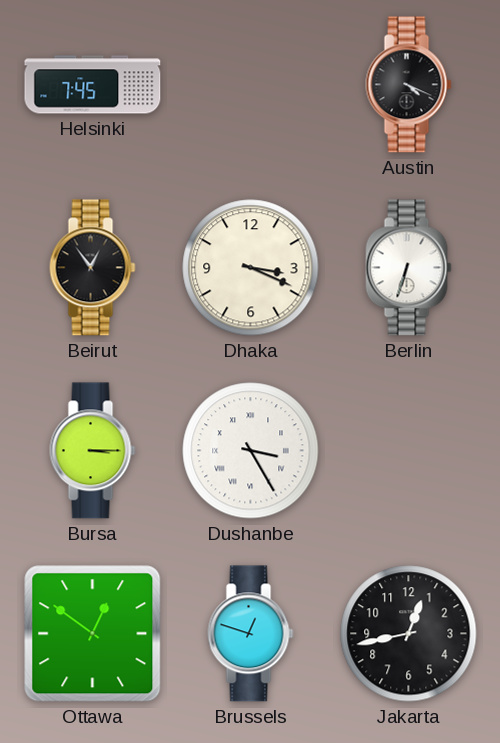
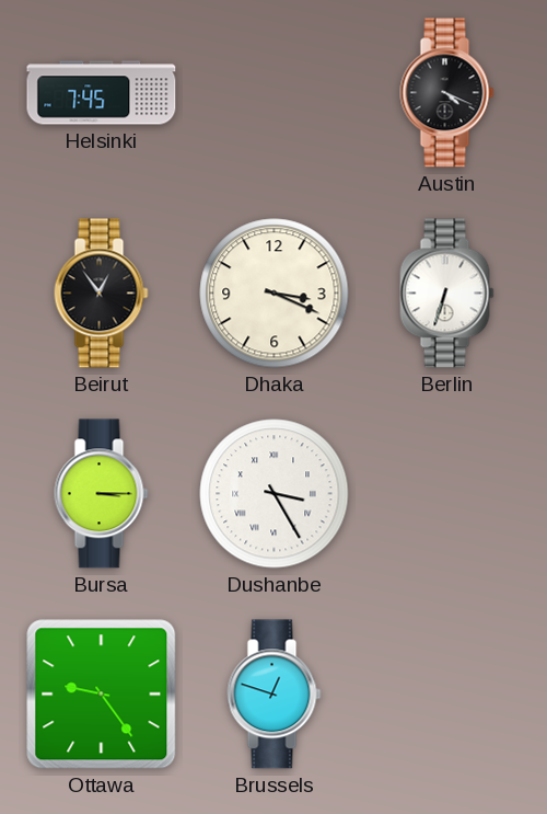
Ottawa: 12:51 -> 9:24
Jakarta: 12:43 -> none
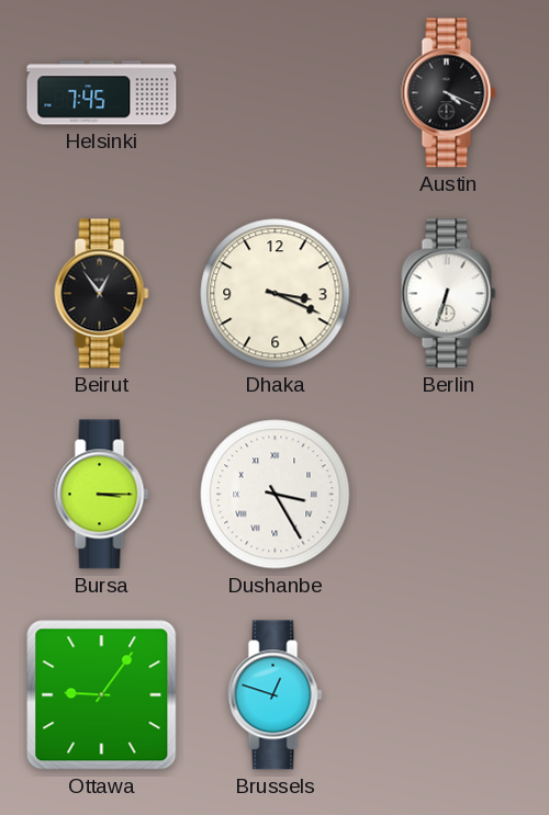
Ottawa: 9:24 -> 9:06
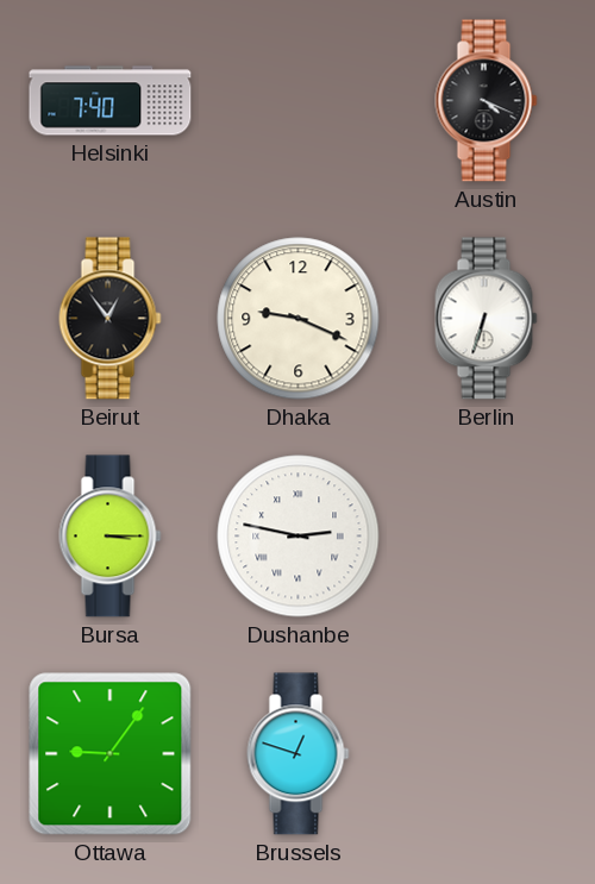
Helsinki: 7:45 -> 7:40
Dhaka: 3:19 -> 9:19
Dushanbe: 3:25 -> 2:47
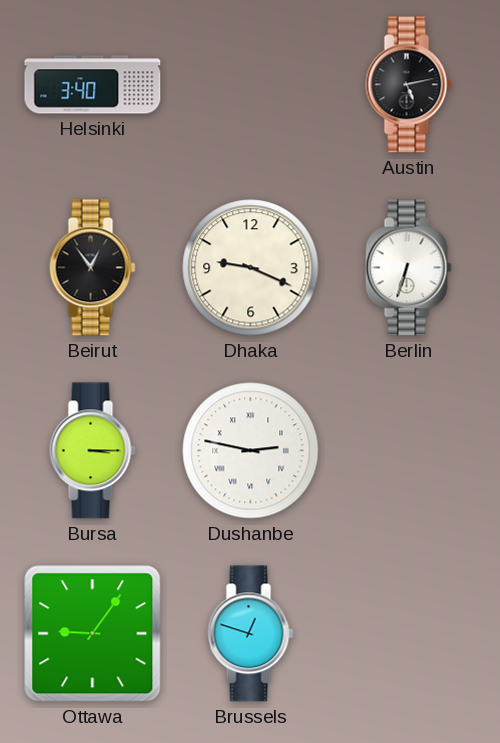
Helsinki: 7:40 -> 3:40
Austin: 4:19 -> 5:13
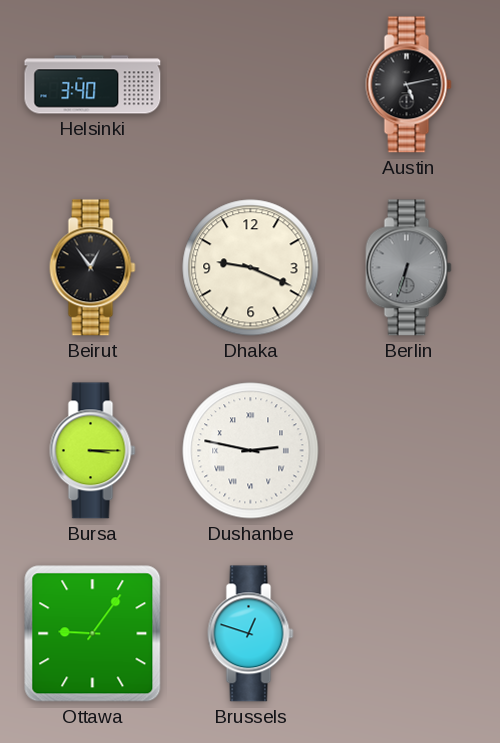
Berlin dial: white -> grey
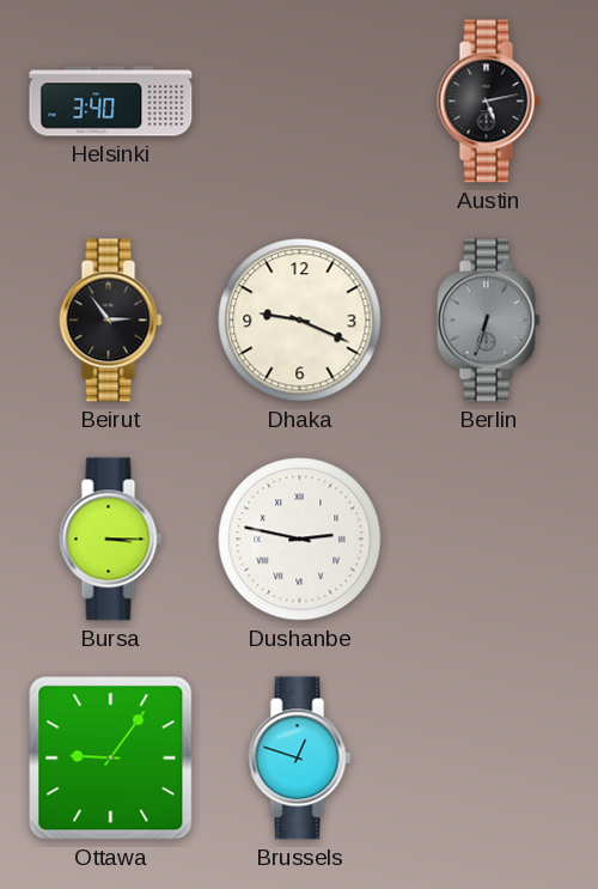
Beirut: 12:54 -> 2:54
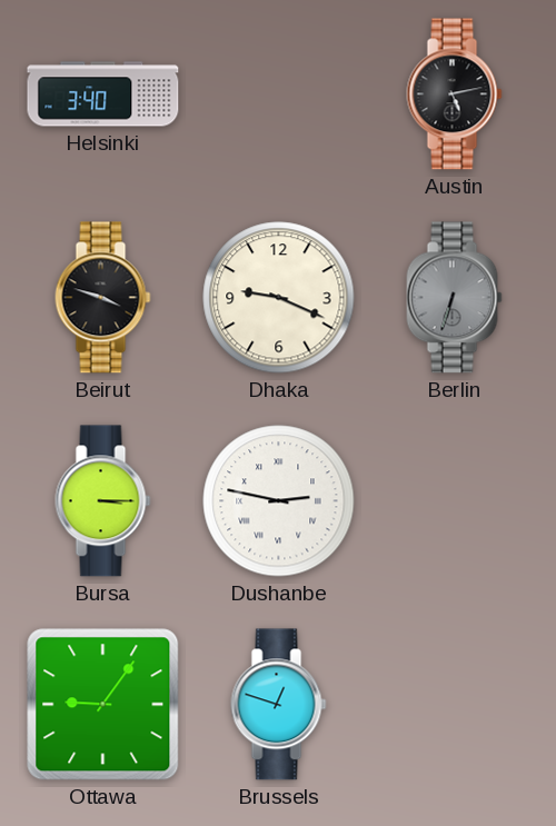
Beirut: 2:54 -> 3:48
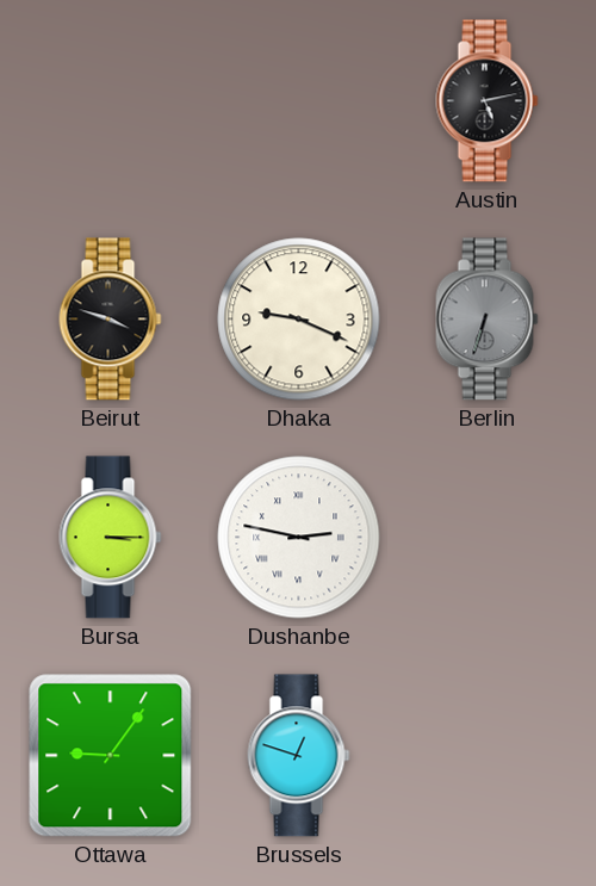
Helsinki: 3:40 -> none
